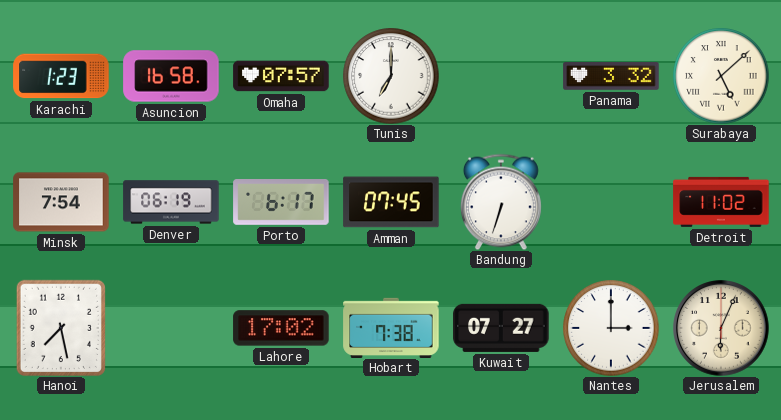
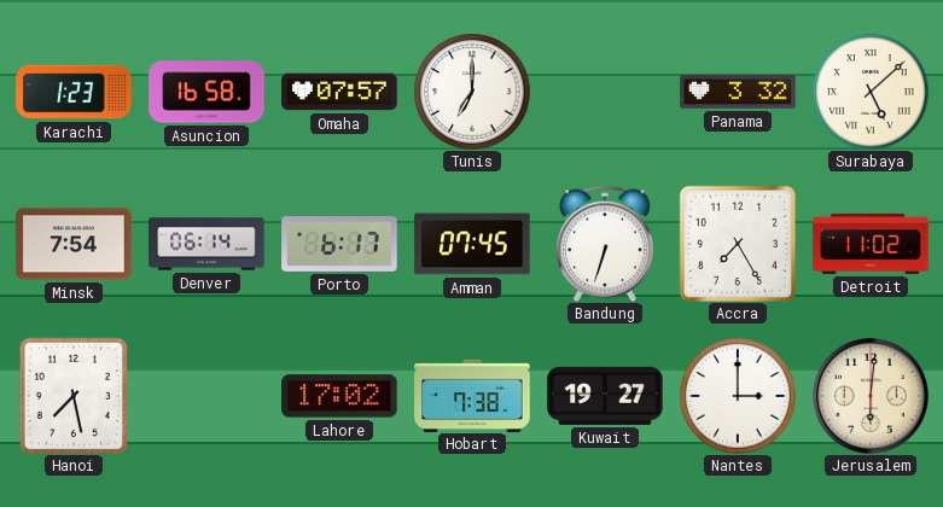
Denver: 06:19 -> 06:14
Accra: none -> 7:25
Kuwait: 07:27 -> 19:27
Jerusalem: 6:04 -> 6:01
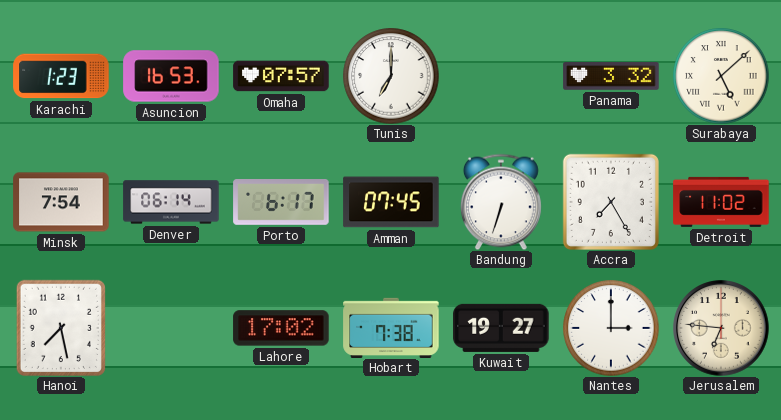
Asuncion: 16:58 -> 16:53
Jerusalem: 6:01 -> 6:46
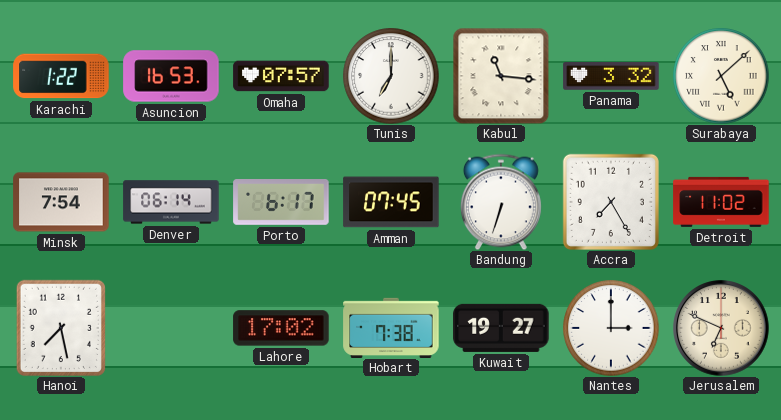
Karachi: 1:23 -> 1:22
Kabul: none -> 11:16
Jerusalem: 6:46 -> 6:49
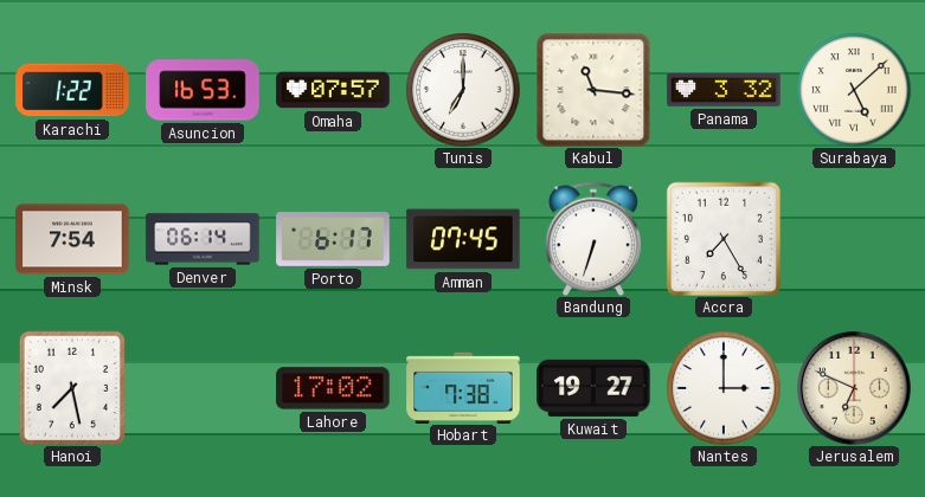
Detroit: 11:02 -> none
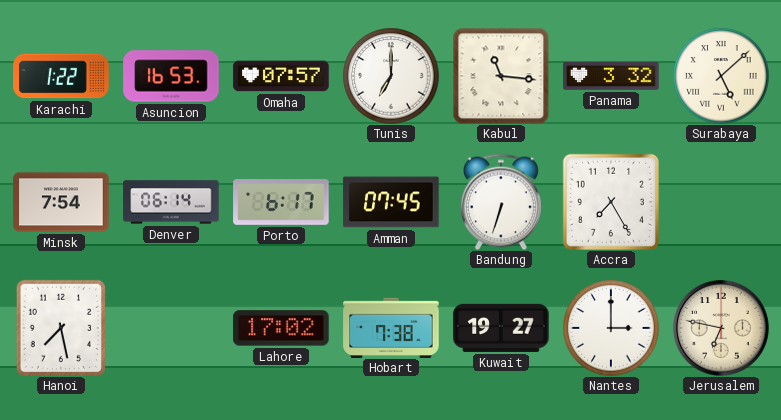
Jerusalem: 6:49 -> 6:47
